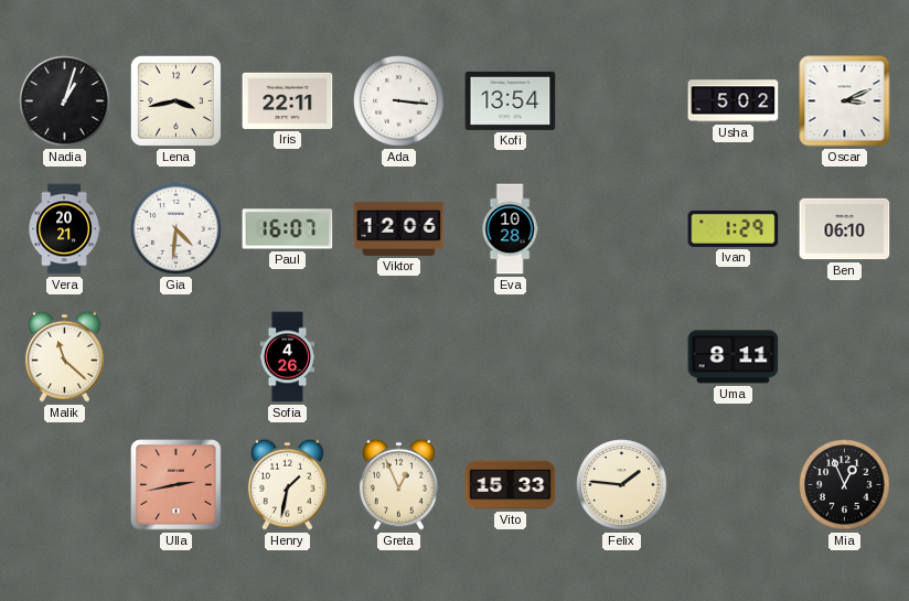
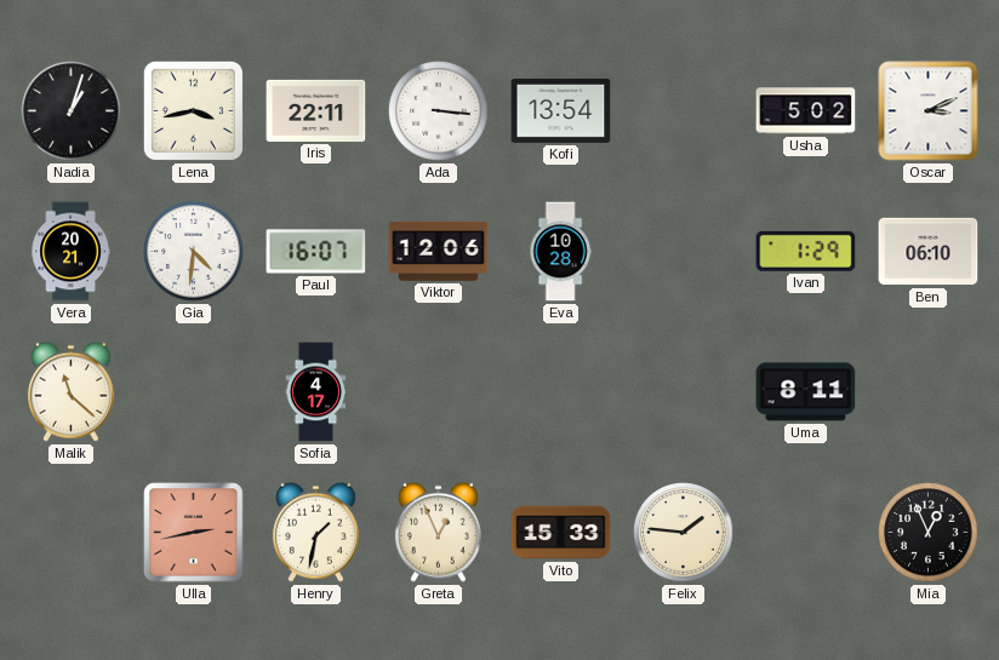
Sofia: 4:26 -> 4:17
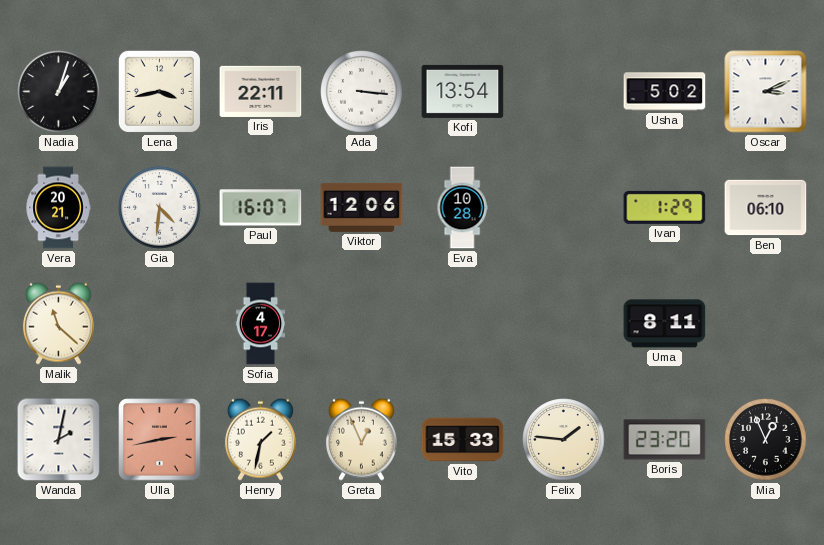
Wanda: none -> 2:02
Boris: none -> 23:20
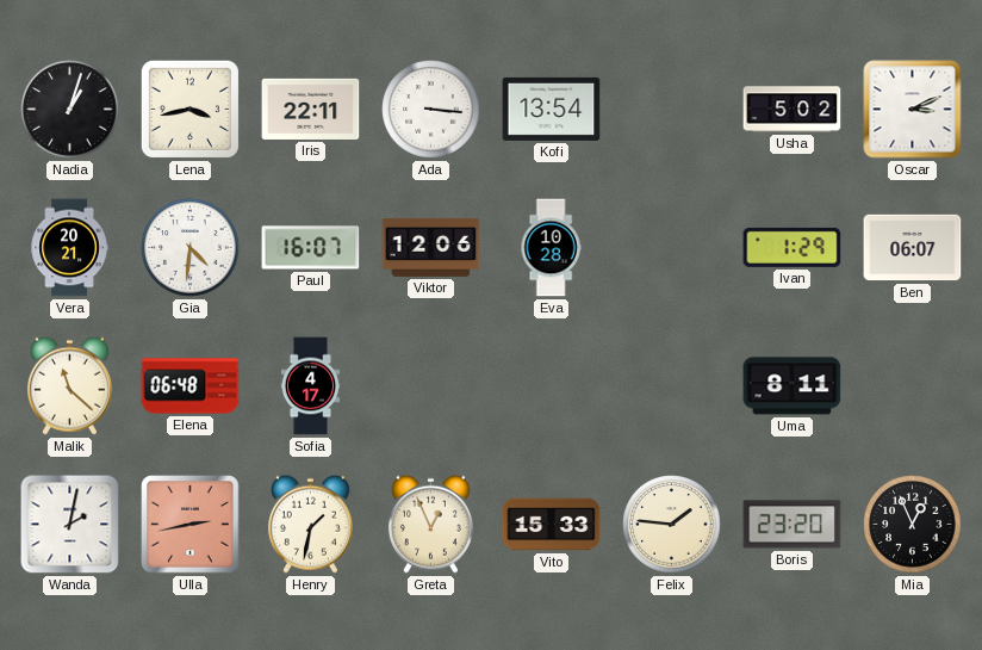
Ben: 06:10 -> 06:07
Elena: none -> 06:48
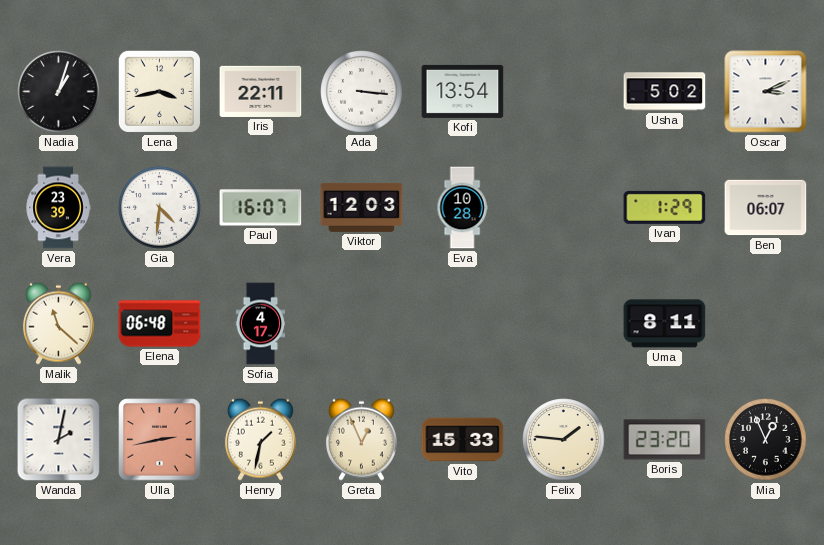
Vera: 20:21 -> 23:39
Viktor: 12:06 -> 12:03
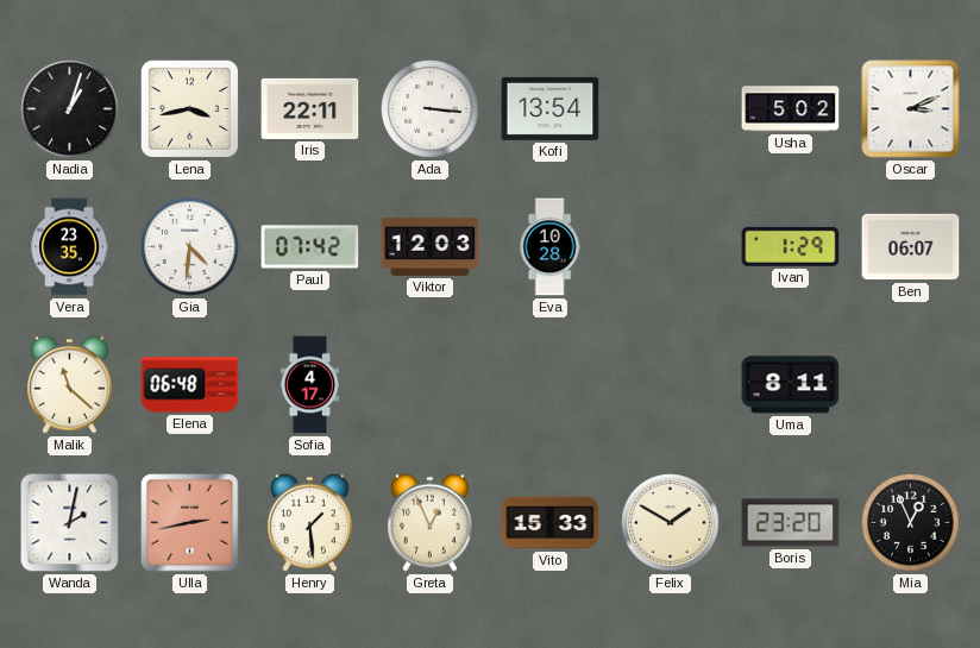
Vera: 23:39 -> 23:35
Paul: 16:07 -> 07:42
Henry: 1:32 -> 1:29
Felix: 1:46 -> 1:50
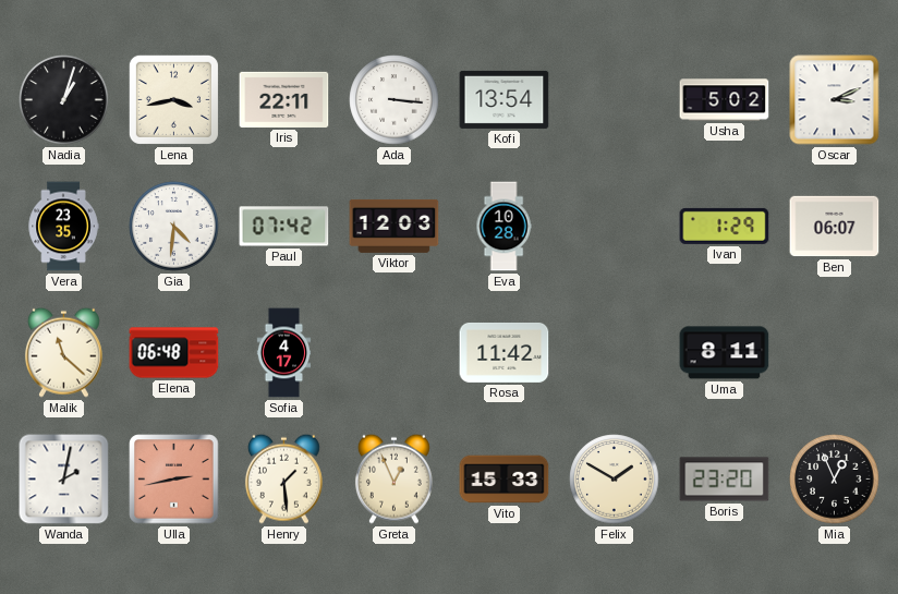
Rosa: none -> 11:42
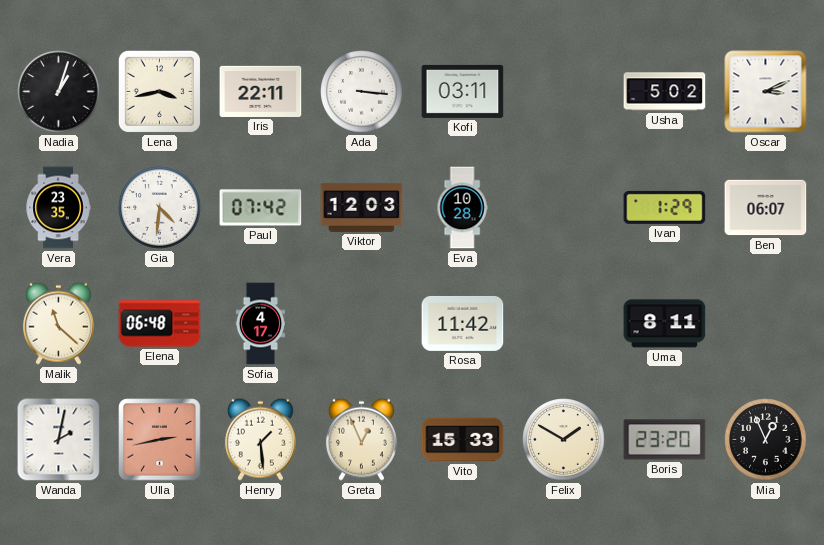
Kofi: 13:54 -> 03:11
